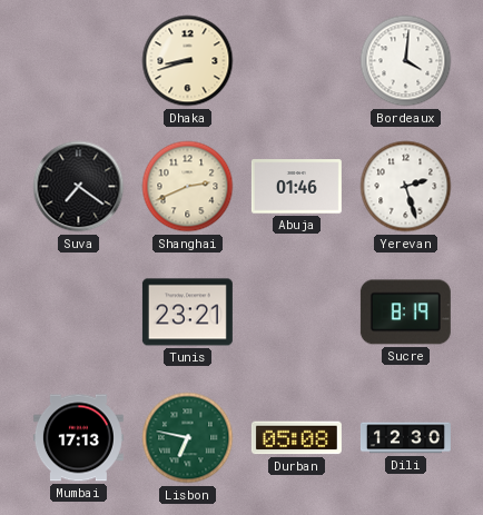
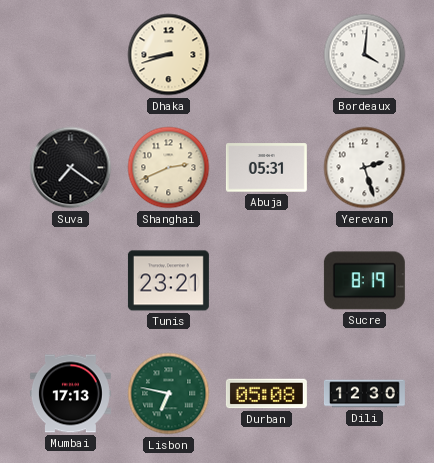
Abuja: 01:46 -> 05:31
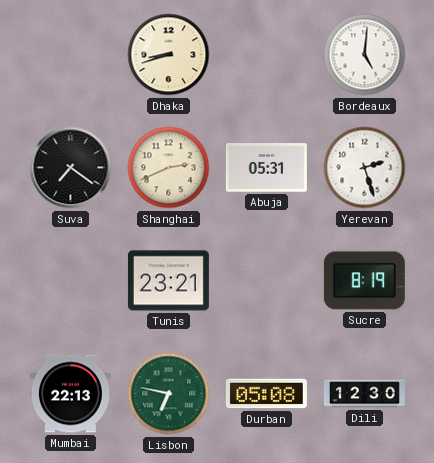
Bordeaux: 4:01 -> 5:01
Mumbai: 17:13 -> 22:13
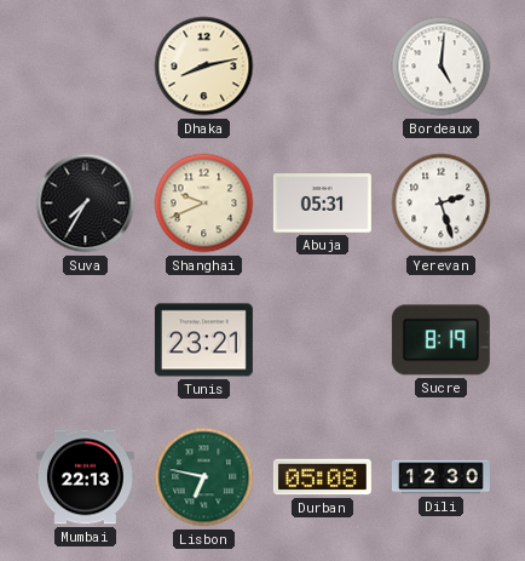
Dhaka: 8:42 -> 8:13
Suva: 7:21 -> 7:35
Shanghai: 2:41 -> 9:41
